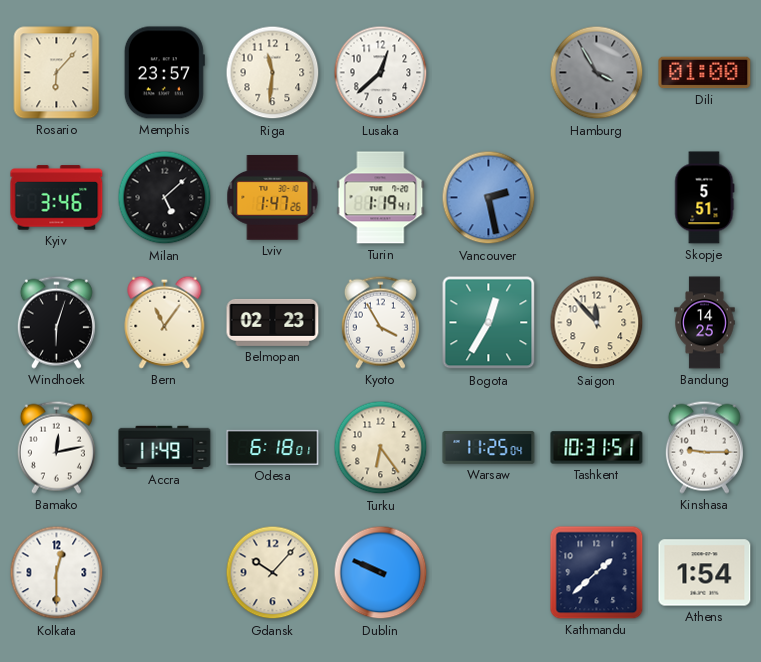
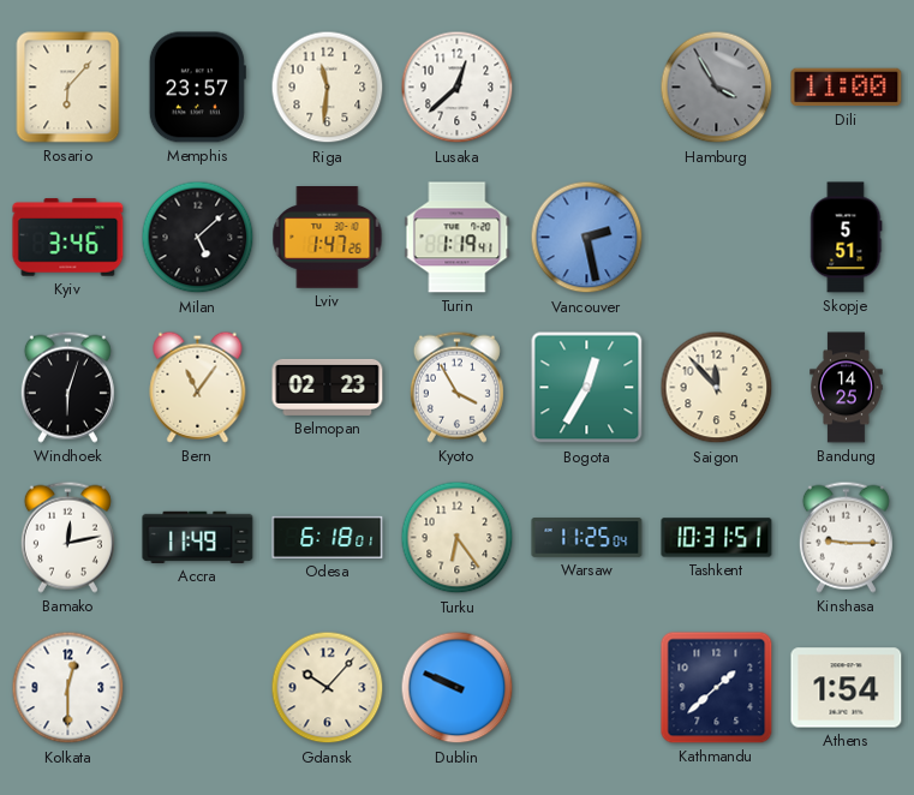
Dili: 01:00 -> 11:00
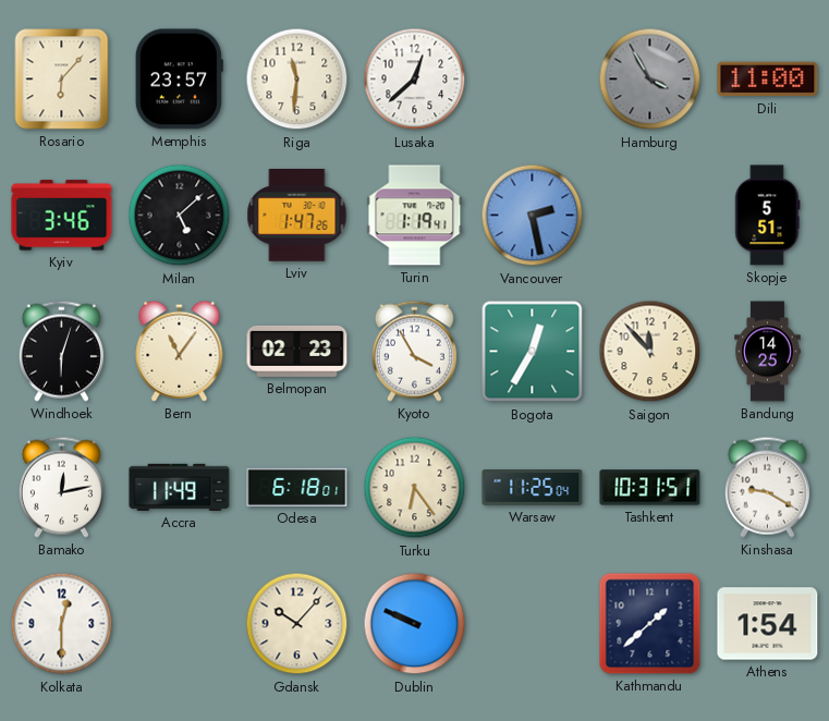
Kinshasa: 9:15 -> 9:20
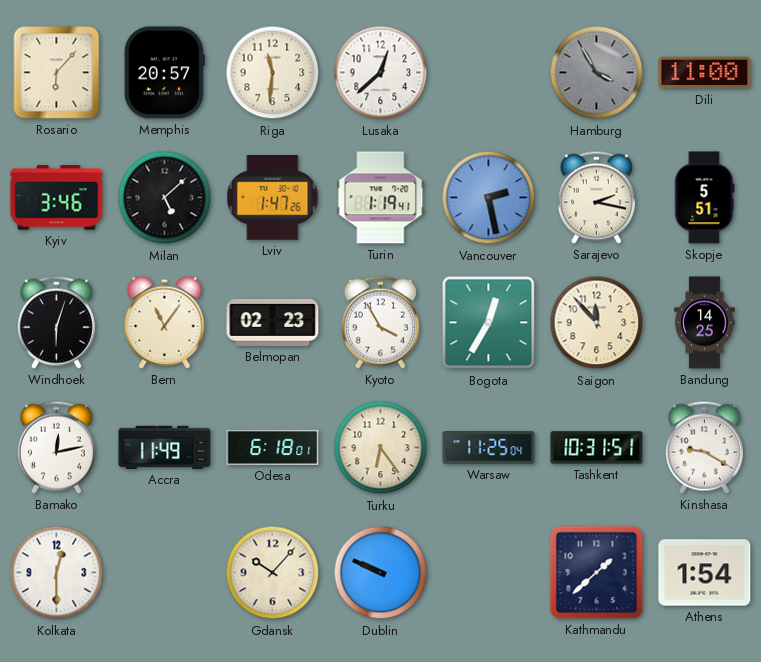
Memphis: 23:57 -> 20:57
Sarajevo: none -> 2:17
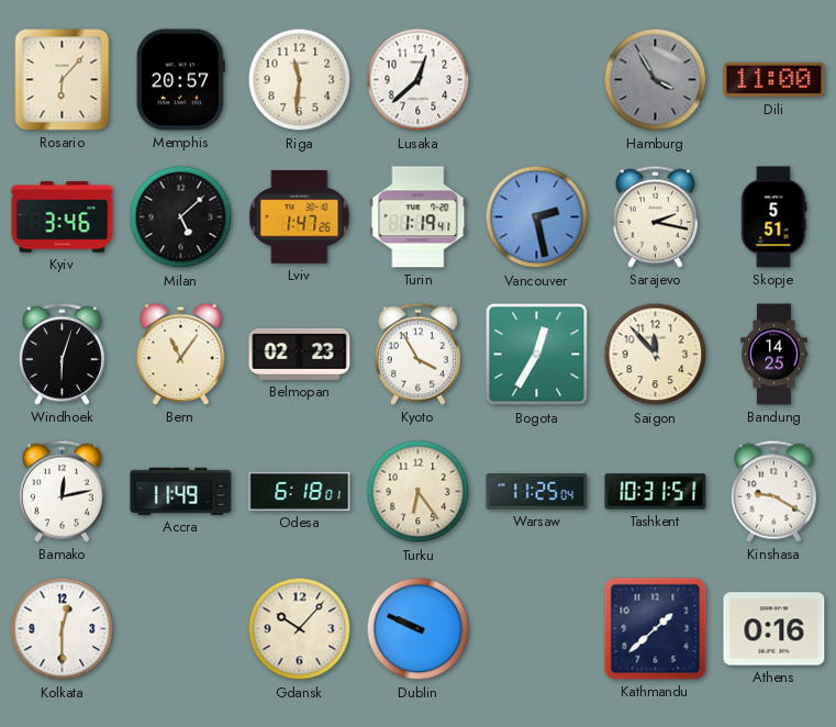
Athens: 1:54 -> 0:16
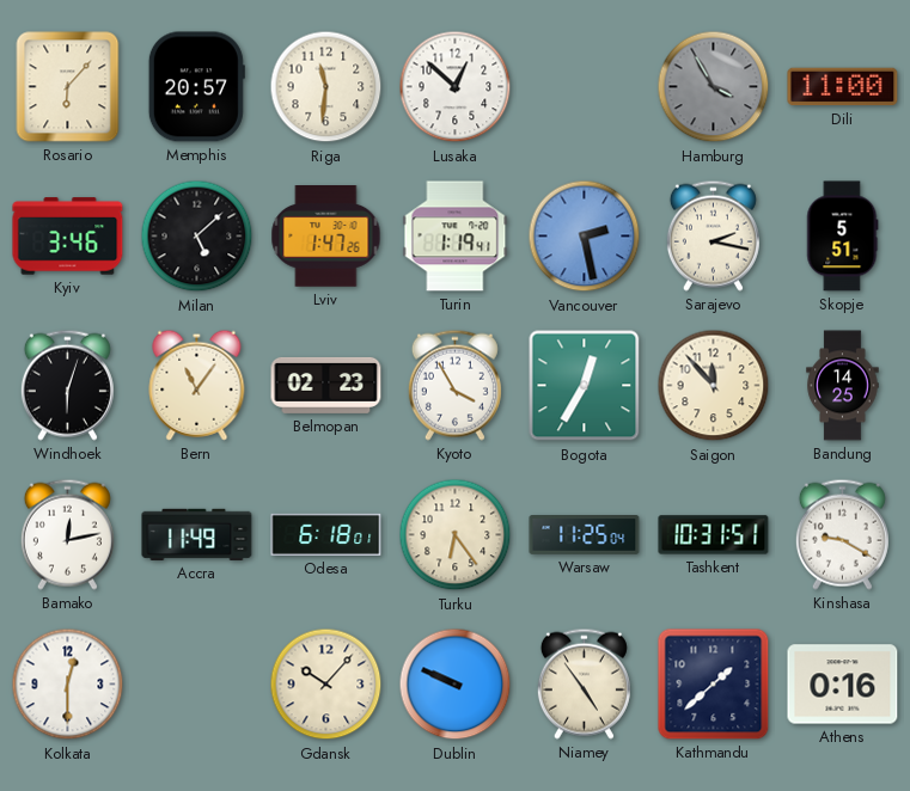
Lusaka: 12:38 -> 12:52
Niamey: none -> 4:54
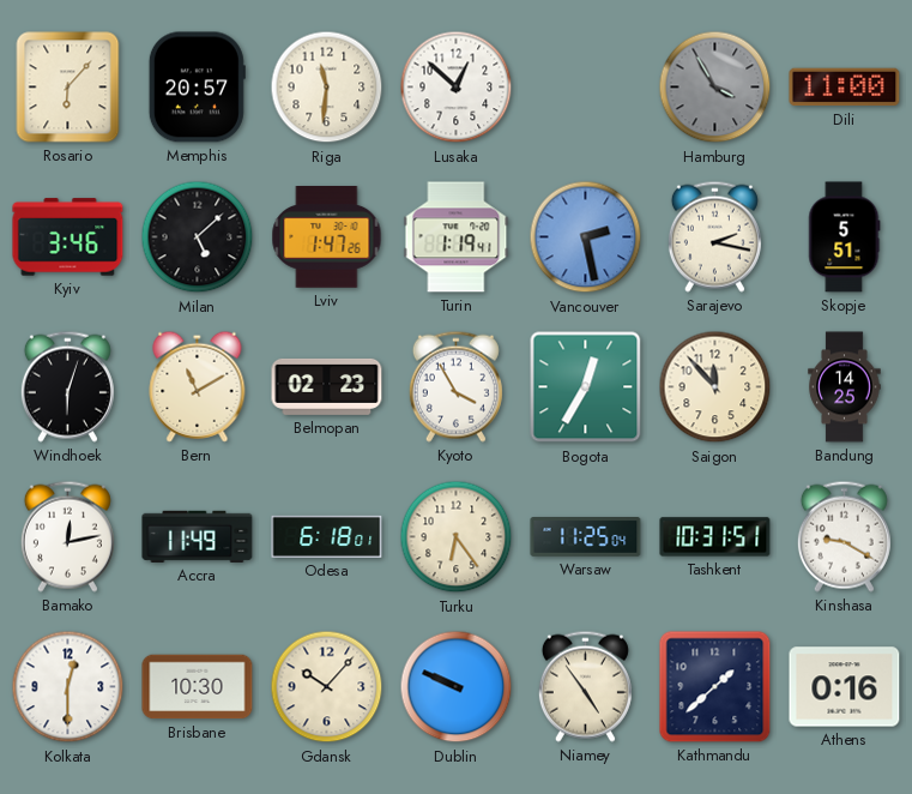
Bern: 11:06 -> 11:10
Brisbane: none -> 10:30
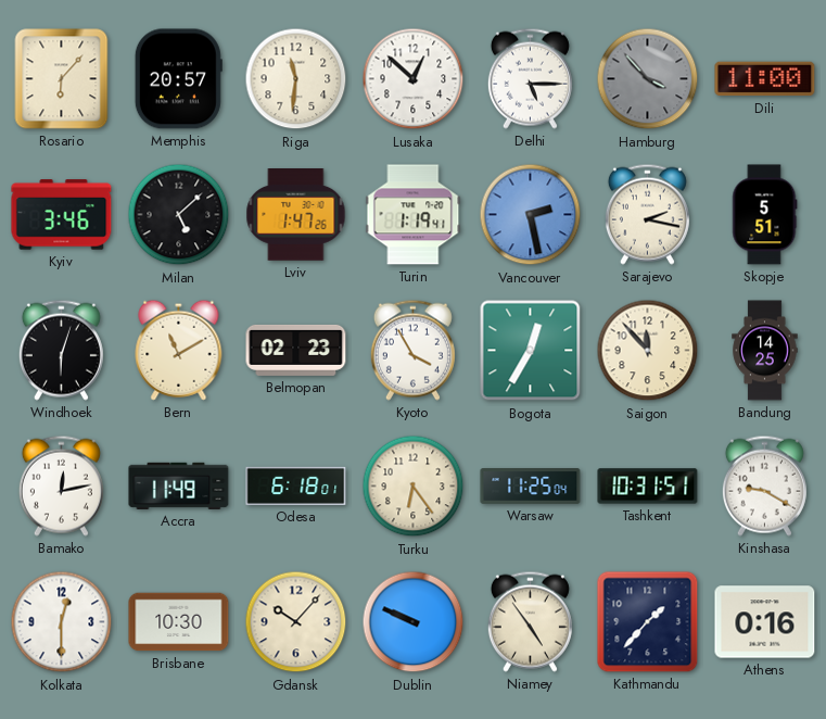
Delhi: none -> 5:15
Hamburg: 3:55 -> 3:53
Kathmandu: 1:38 -> 1:37
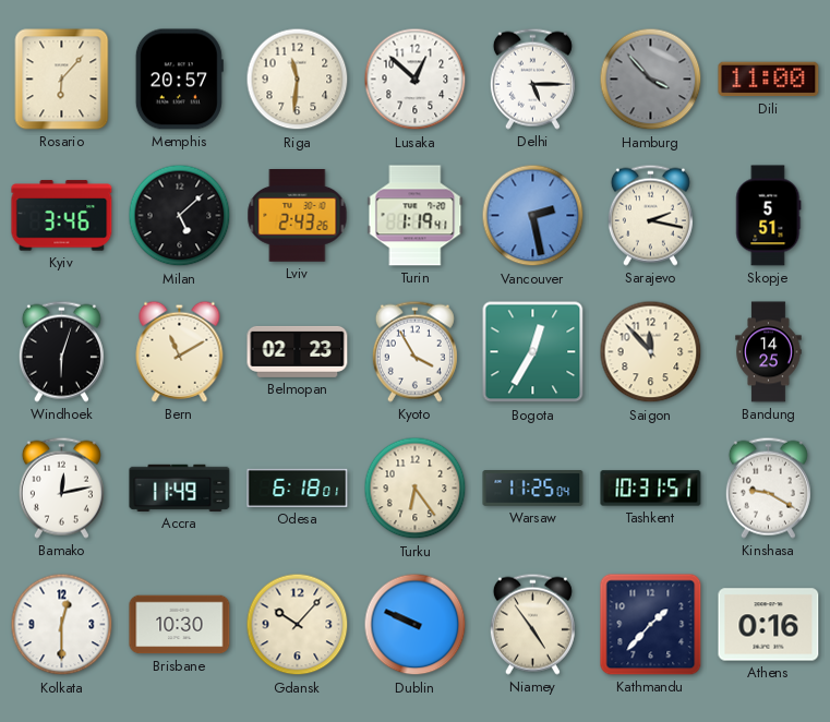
Lviv: 1:47 -> 2:43
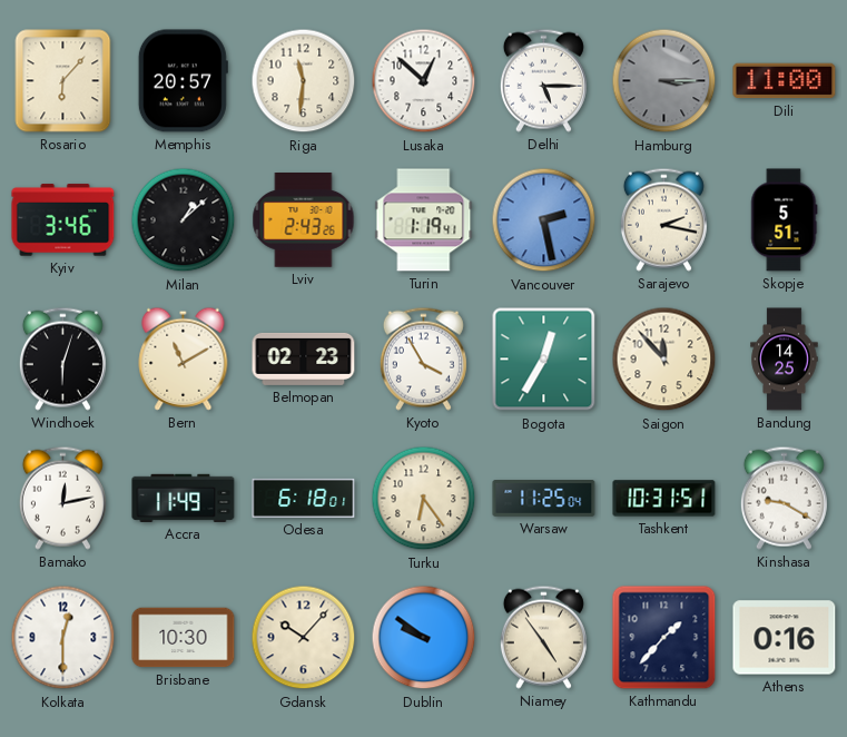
Hamburg: 3:53 -> 3:15
Milan: 5:08 -> 1:08
Dublin: 9:49 -> 9:51
